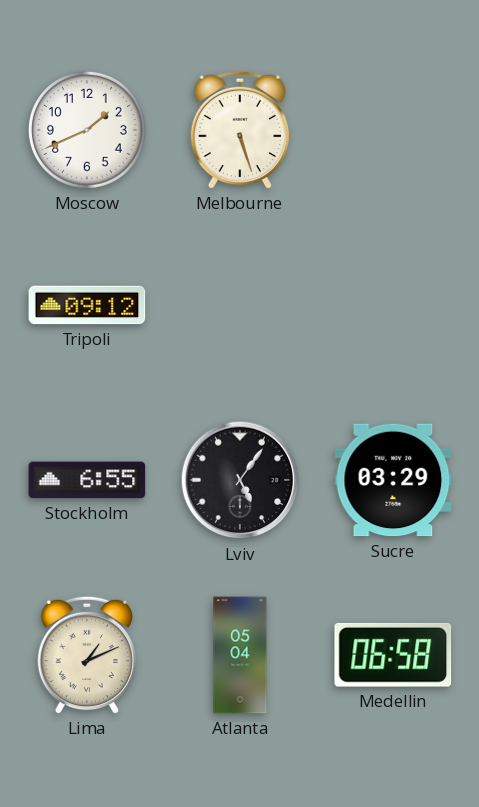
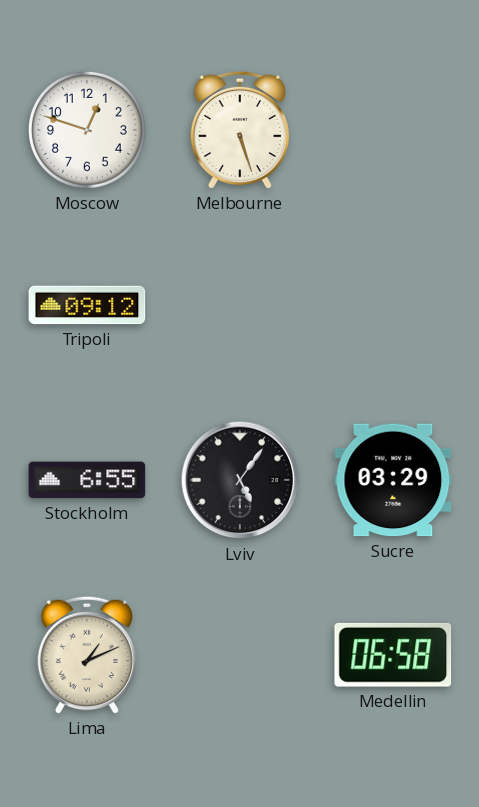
Moscow: 1:41 -> 12:48
Atlanta: 05:04 -> none
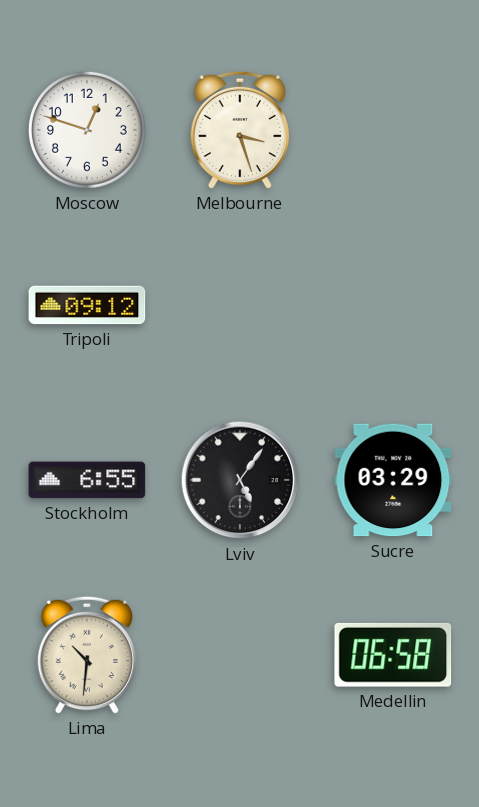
Melbourne: 5:27 -> 3:27
Lima: 1:11 -> 10:31
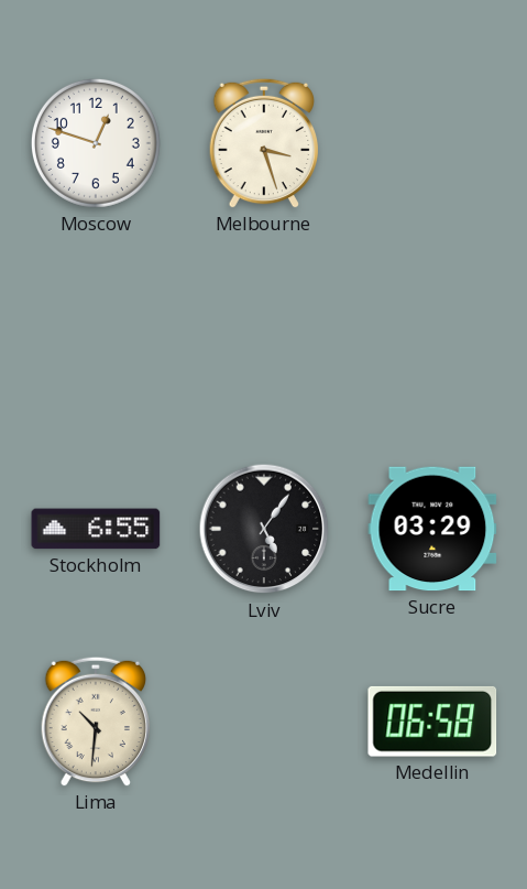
Tripoli: 09:12 -> none
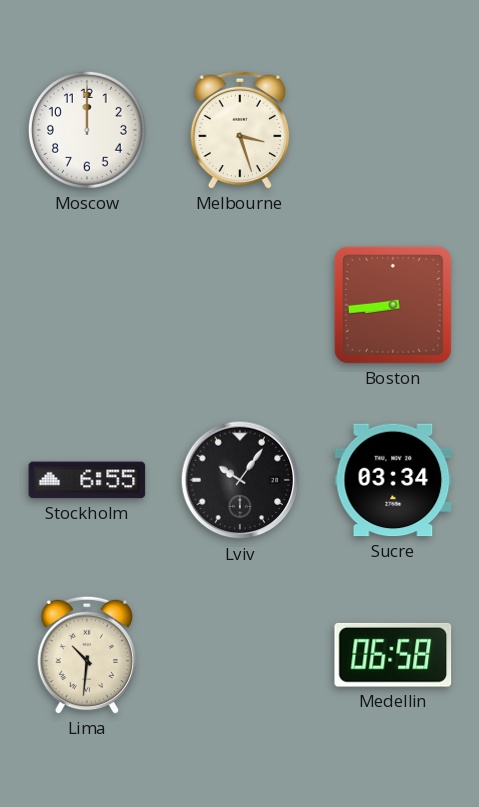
Moscow: 12:48 -> 12:00
Boston: none -> 8:44
Lviv: 5:06 -> 10:06
Sucre: 03:29 -> 03:34
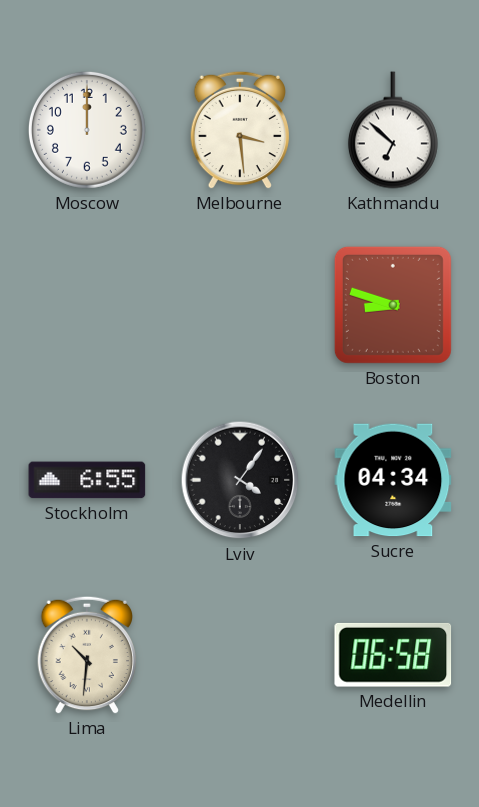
Melbourne: 3:27 -> 3:29
Kathmandu: none -> 6:52
Boston: 8:44 -> 8:48
Lviv: 10:06 -> 4:06
Sucre: 03:34 -> 04:34
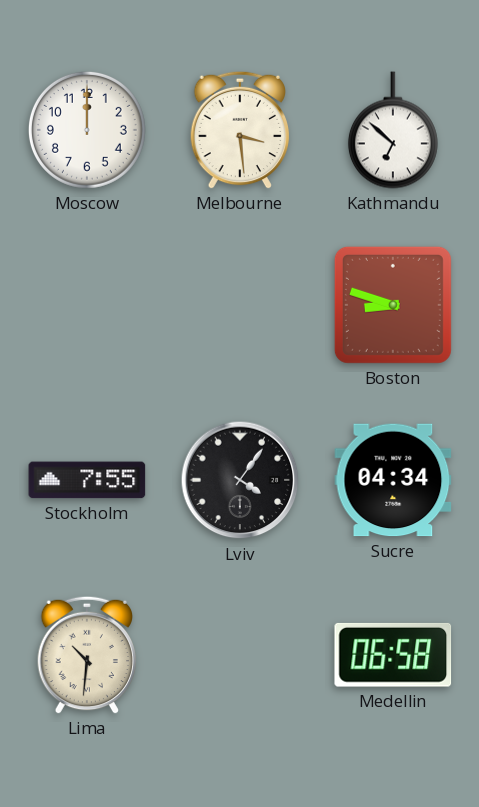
Stockholm: 6:55 -> 7:55
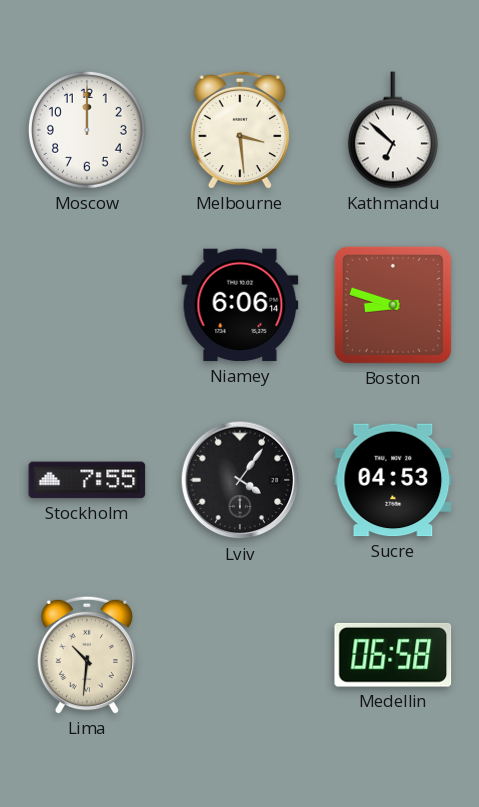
Niamey: none -> 6:06
Sucre: 04:34 -> 04:53
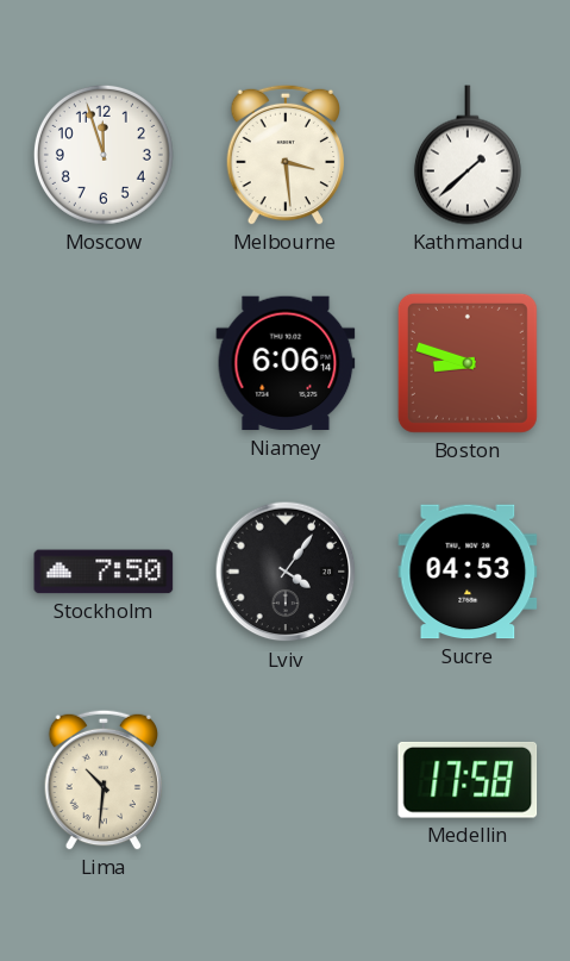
Moscow: 12:00 -> 11:57
Kathmandu: 6:52 -> 1:38
Stockholm: 7:55 -> 7:50
Medellin: 06:58 -> 17:58
